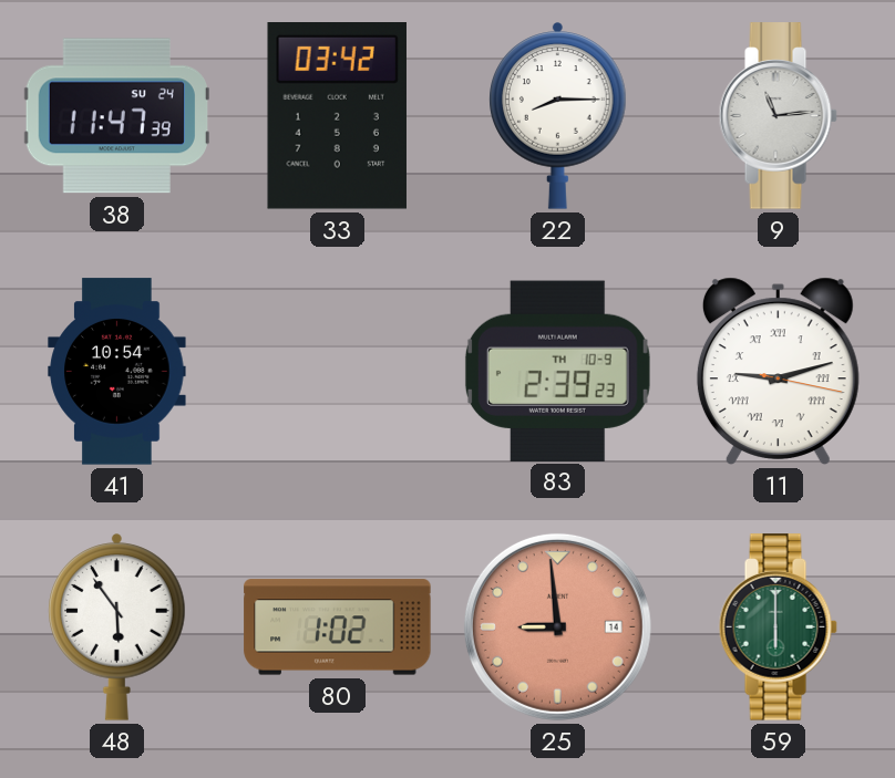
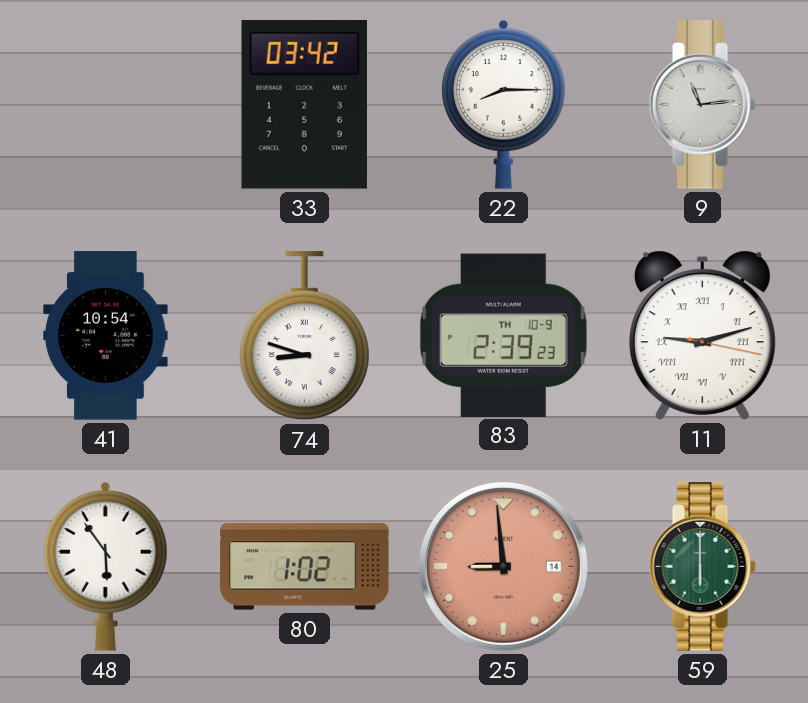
38: 11:47 -> none
74: none -> 8:48
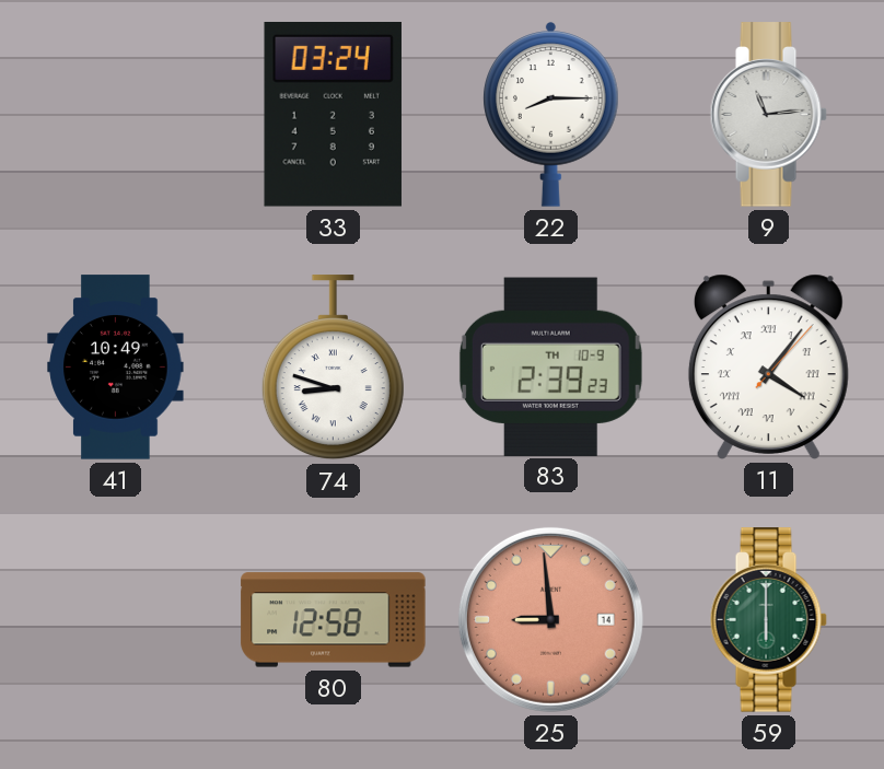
33: 03:42 -> 03:24
41: 10:54 -> 10:49
11: 9:12 -> 4:06
48: 5:54 -> none
80: 1:02 -> 12:58
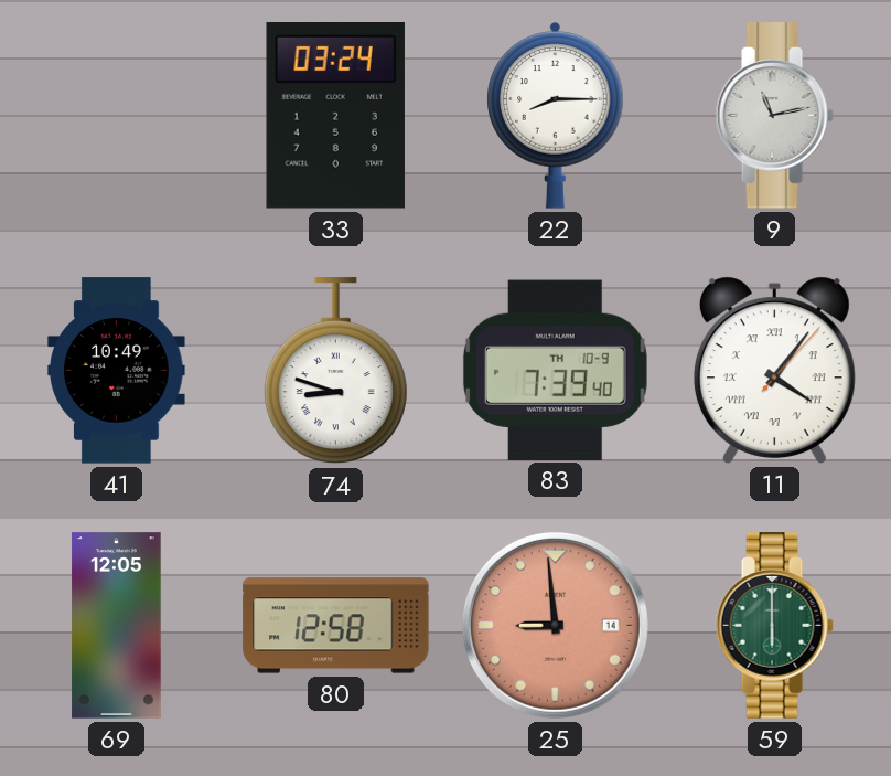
9: 11:14 -> 11:13
83: 2:39 -> 7:39
69: none -> 12:05
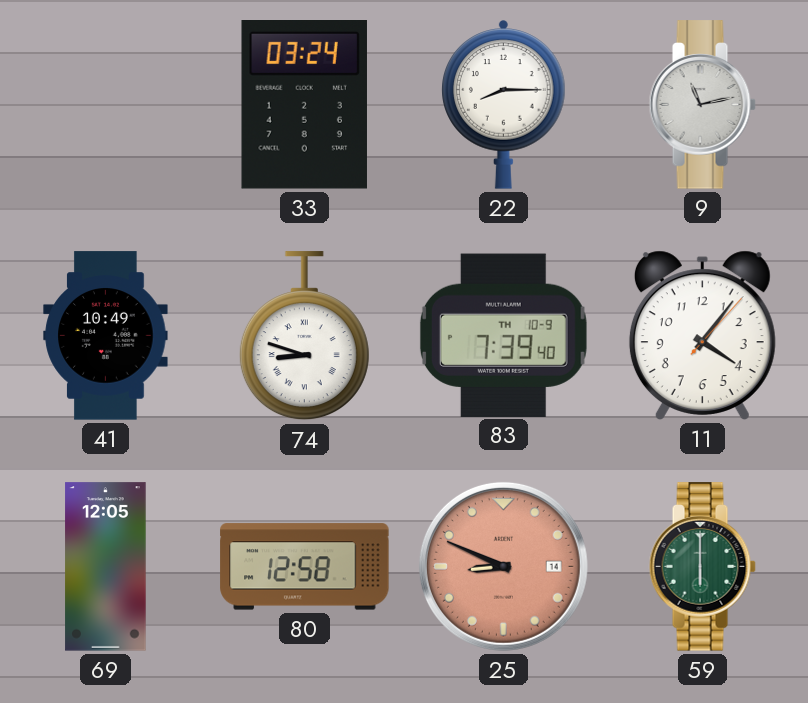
11 numerals: Roman -> Arabic
25: 8:59 -> 8:49
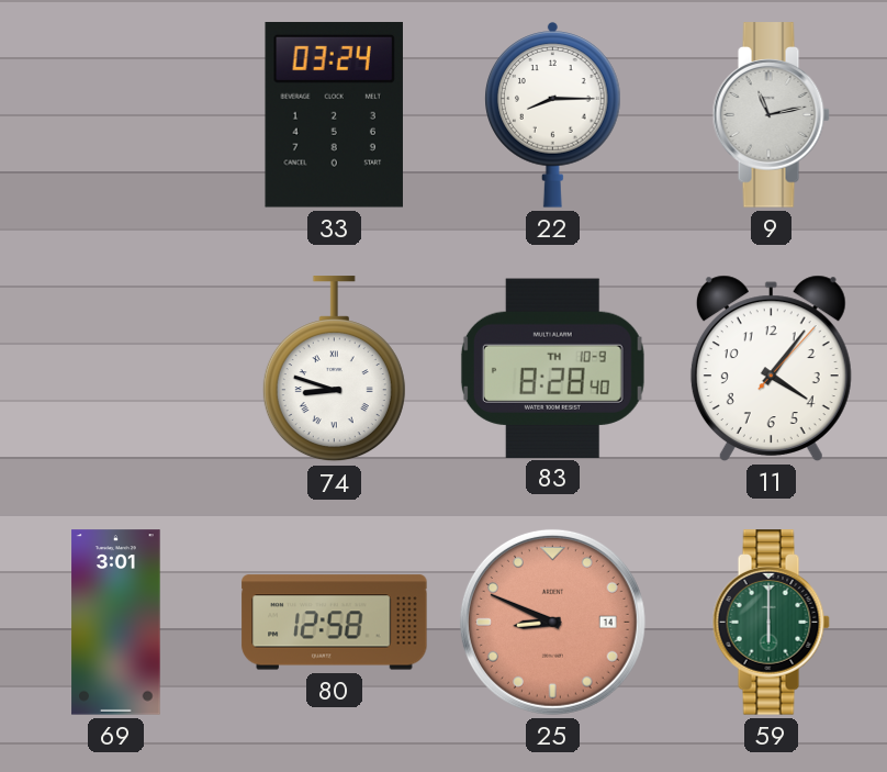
41: 10:49 -> none
83: 7:39 -> 8:28
69: 12:05 -> 3:01
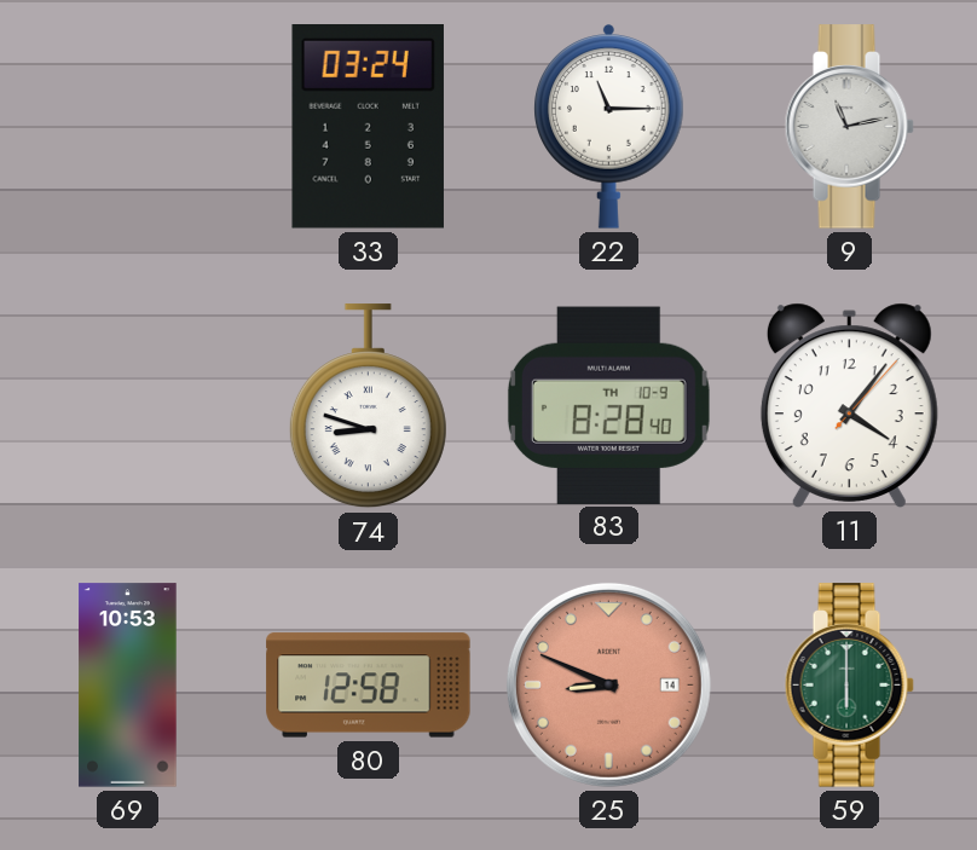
22: 8:15 -> 11:15
69: 3:01 -> 10:53
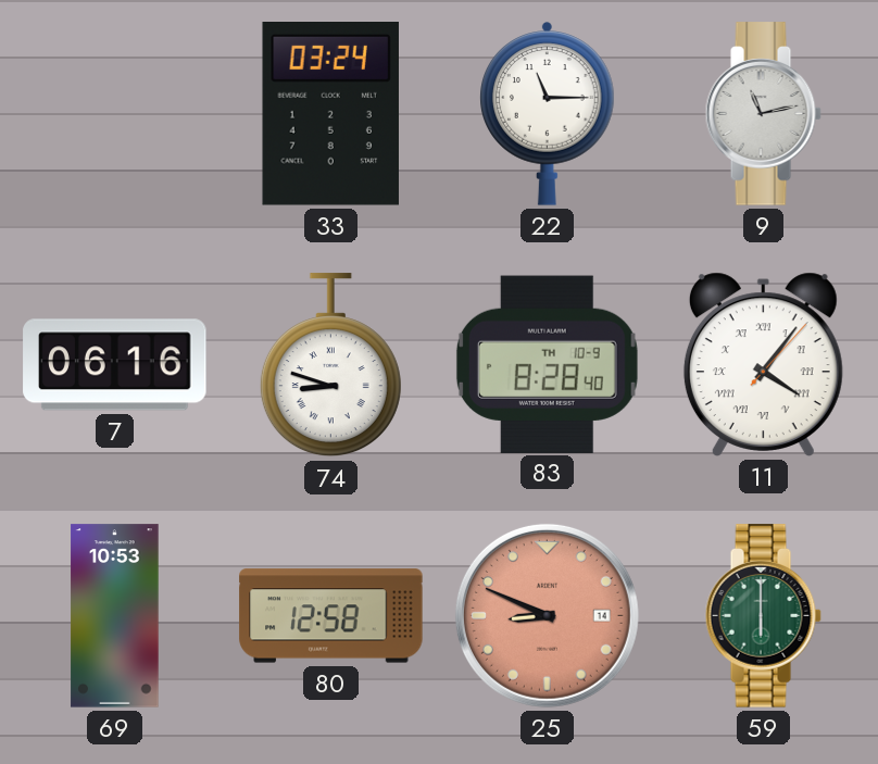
7: none -> 06:16
11 numerals: Arabic -> Roman
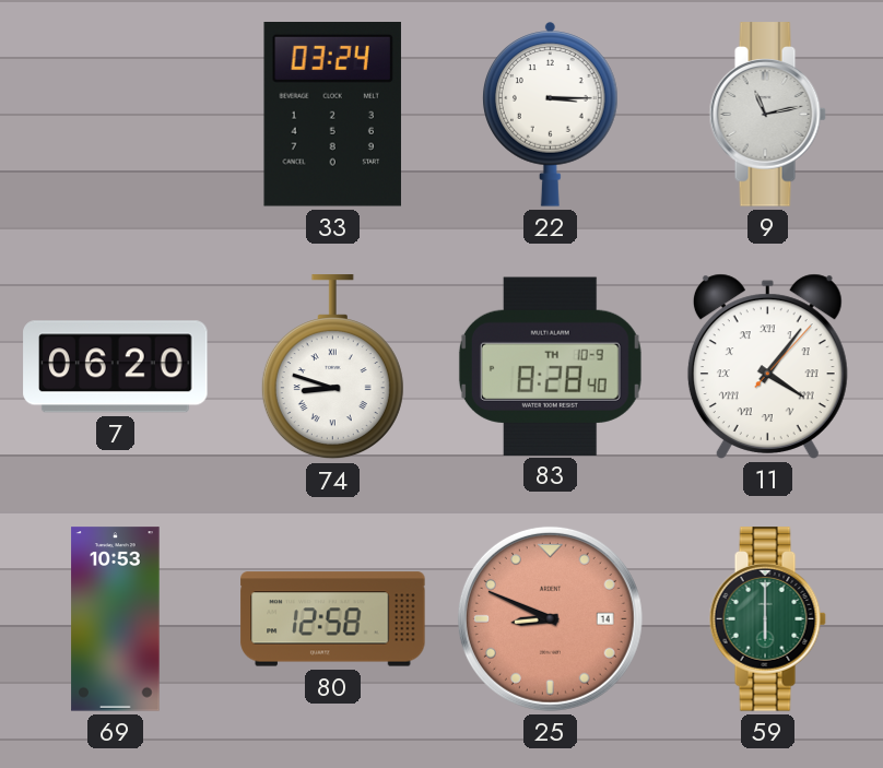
22: 11:15 -> 3:15
7: 06:16 -> 06:20
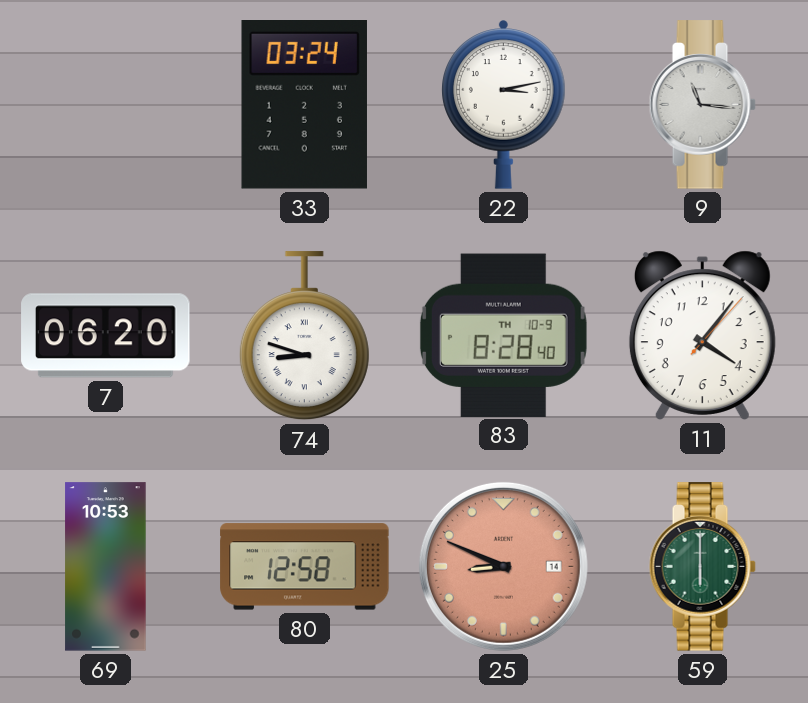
22: 3:15 -> 3:13
9: 11:13 -> 11:16
11 numerals: Roman -> Arabic
